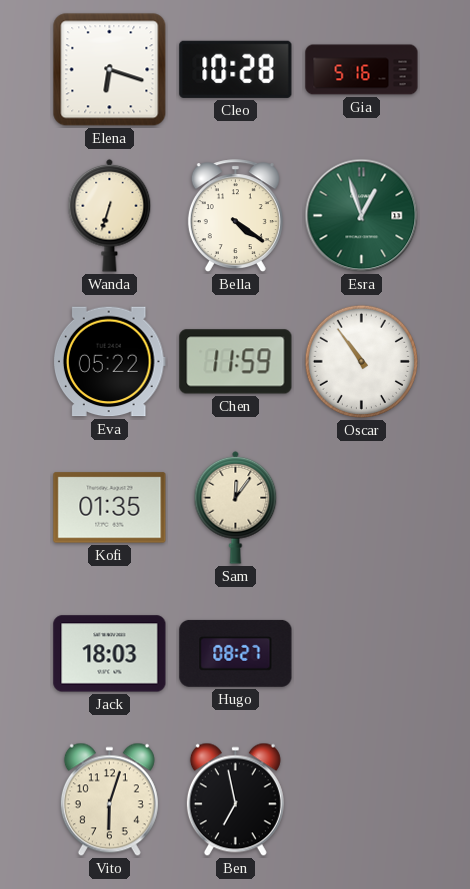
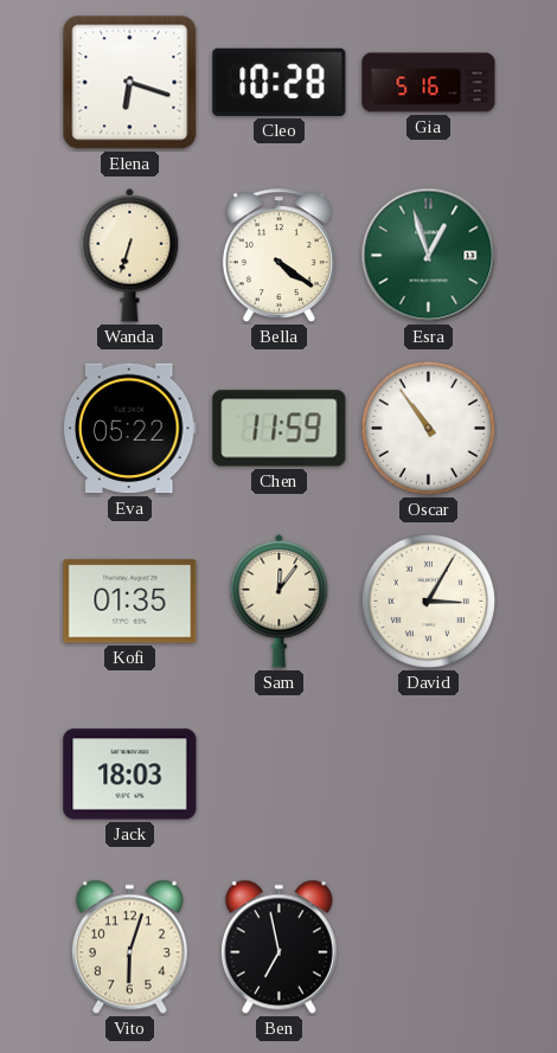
David: none -> 3:05
Hugo: 08:27 -> none
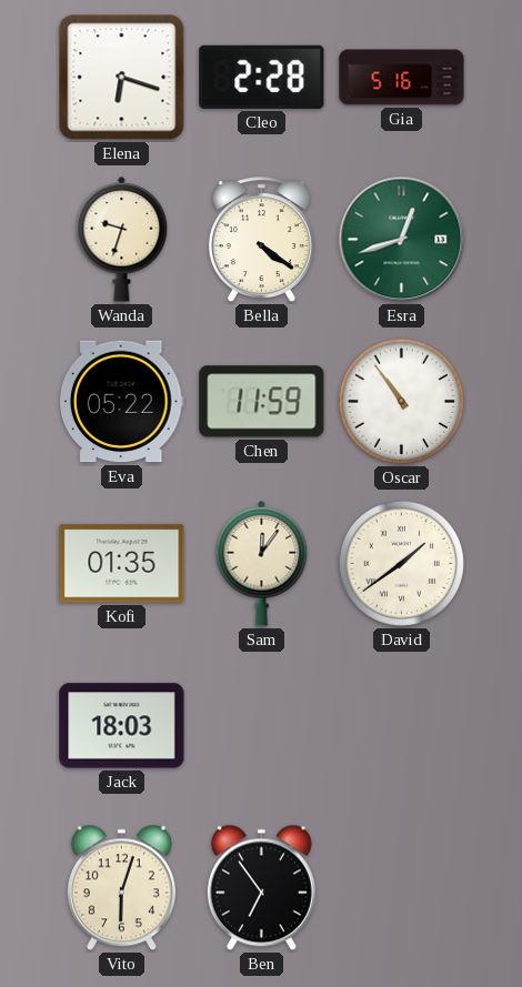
Cleo: 10:28 -> 2:28
Wanda: 6:33 -> 9:33
Esra: 12:57 -> 12:42
David: 3:05 -> 1:39
Ben: 6:58 -> 6:54
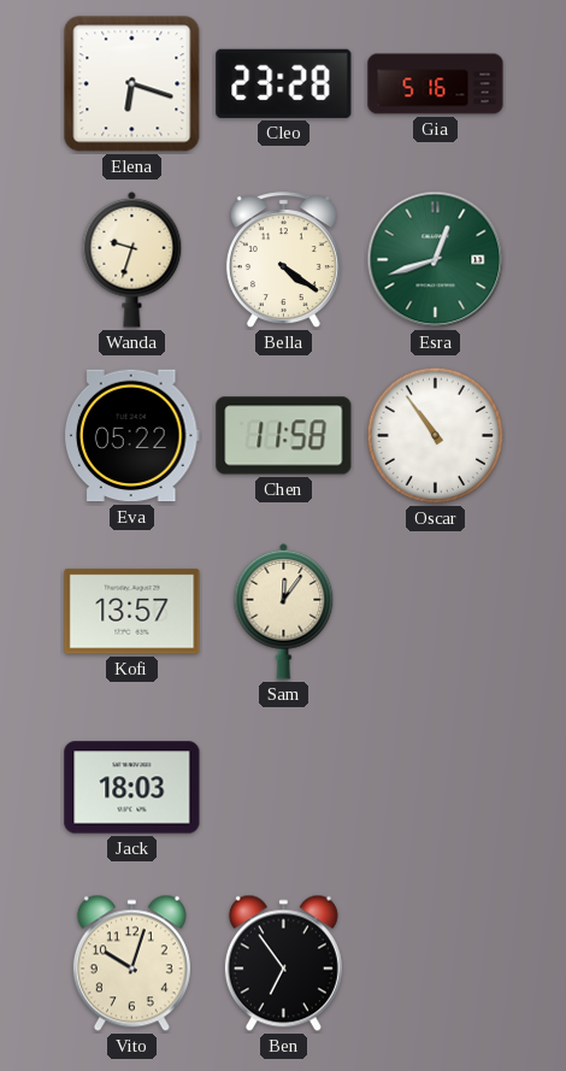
Cleo: 2:28 -> 23:28
Chen: 11:59 -> 11:58
Kofi: 01:35 -> 13:57
David: 1:39 -> none
Vito: 6:03 -> 10:03
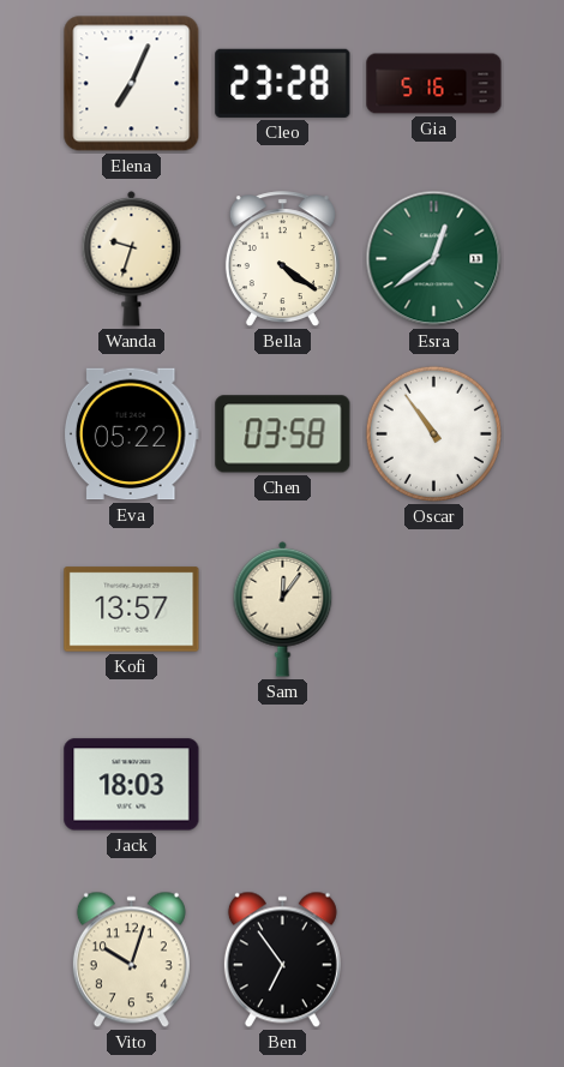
Elena: 6:18 -> 7:04
Esra: 12:42 -> 12:39
Chen: 11:58 -> 03:58
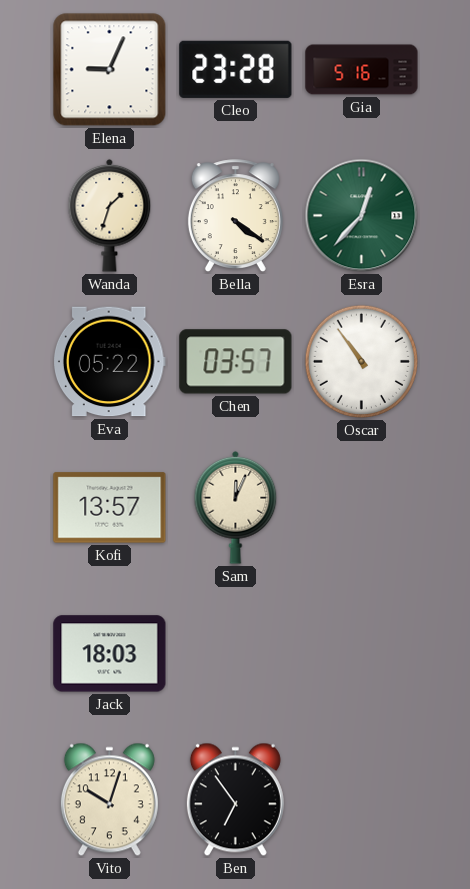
Elena: 7:04 -> 9:04
Wanda: 9:33 -> 1:33
Esra: 12:39 -> 12:37
Chen: 03:58 -> 03:57
Sam: 12:06 -> 12:04
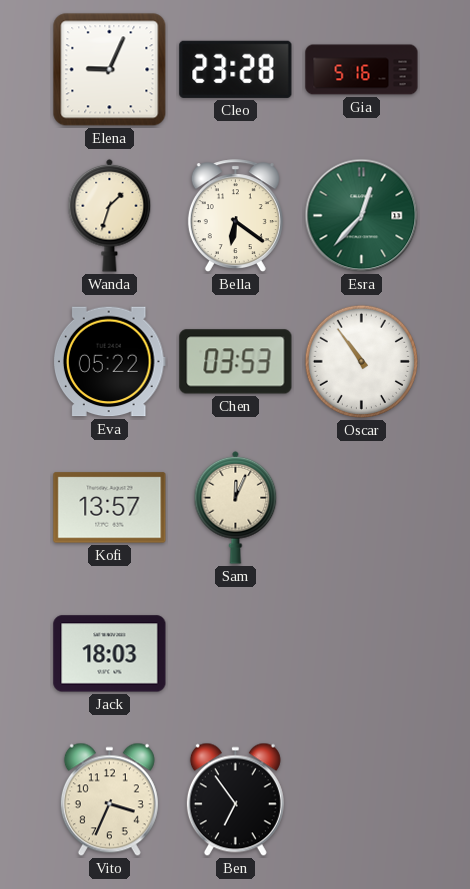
Bella: 4:21 -> 6:21
Chen: 03:57 -> 03:53
Vito: 10:03 -> 3:34
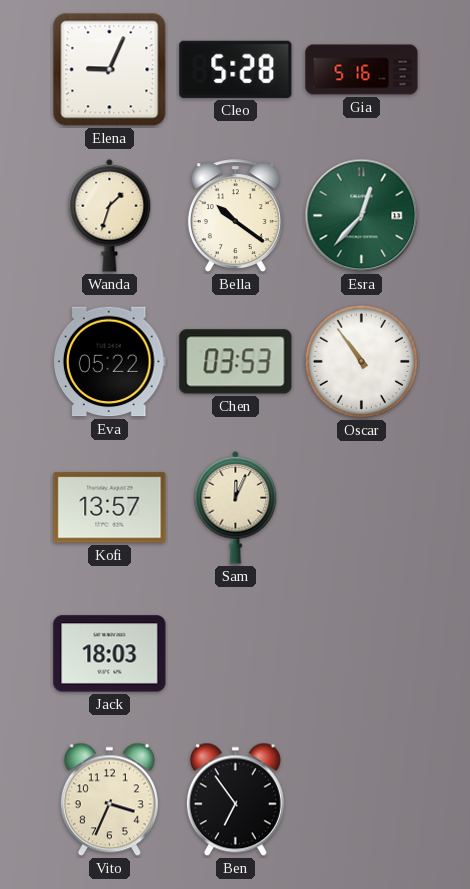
Cleo: 23:28 -> 5:28
Bella: 6:21 -> 10:21
